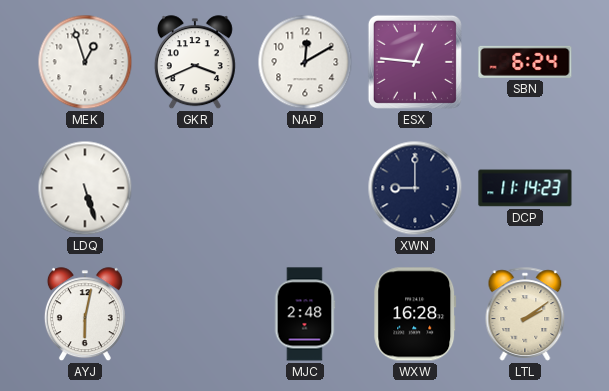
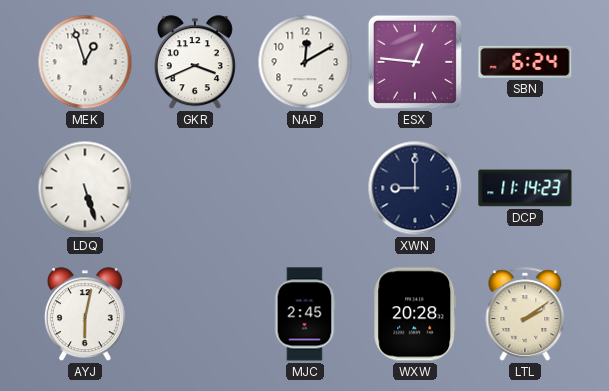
MJC: 2:48 -> 2:45
WXW: 16:28 -> 20:28
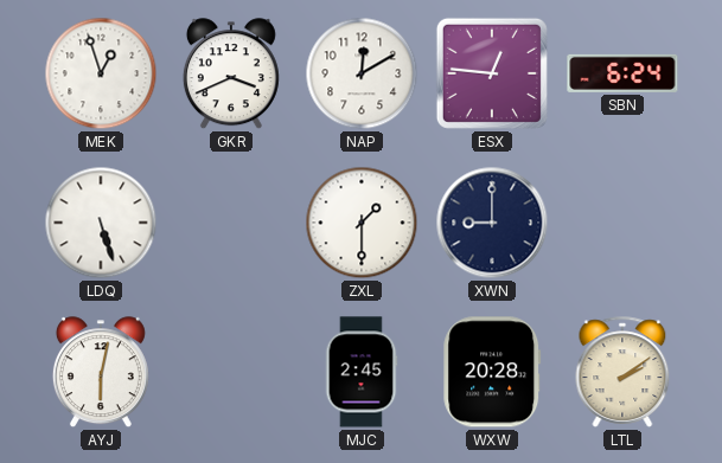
ZXL: none -> 1:30
DCP: 11:14 -> none
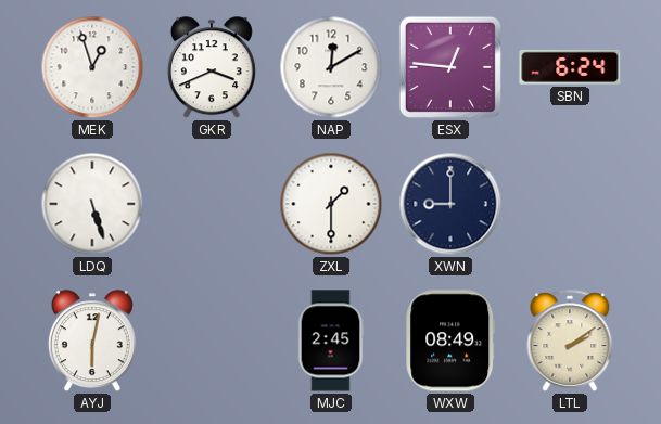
WXW: 20:28 -> 08:49
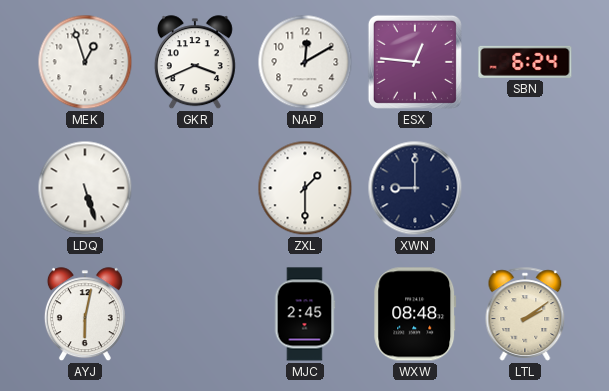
WXW: 08:49 -> 08:48
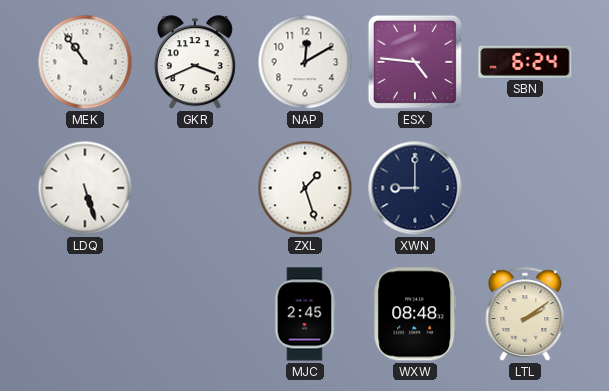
MEK: 12:57 -> 10:54
ESX: 12:46 -> 4:46
ZXL: 1:30 -> 1:27
AYJ: 6:02 -> none
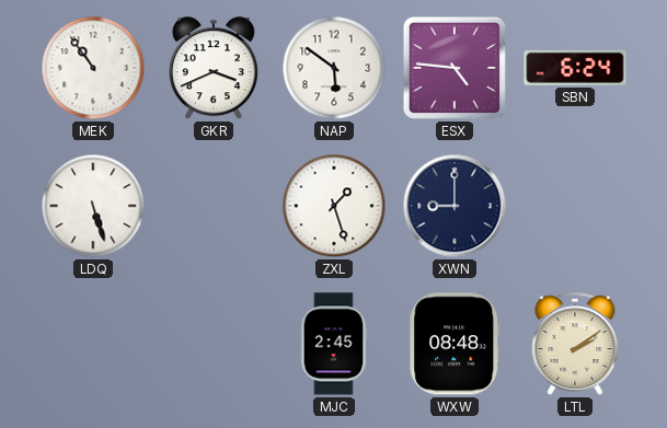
NAP: 12:10 -> 5:51
